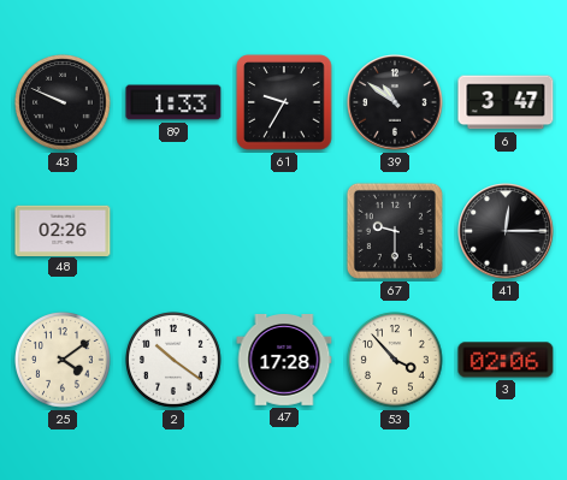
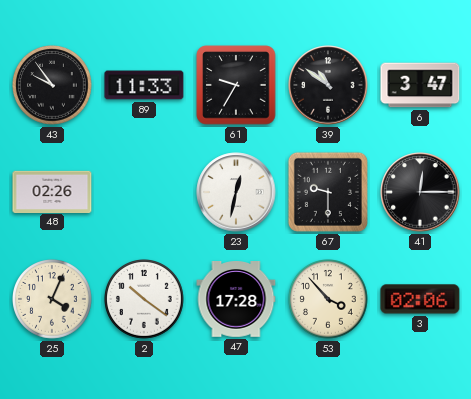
43: 9:49 -> 9:54
89: 1:33 -> 11:33
23: none -> 12:32
25: 4:09 -> 4:04
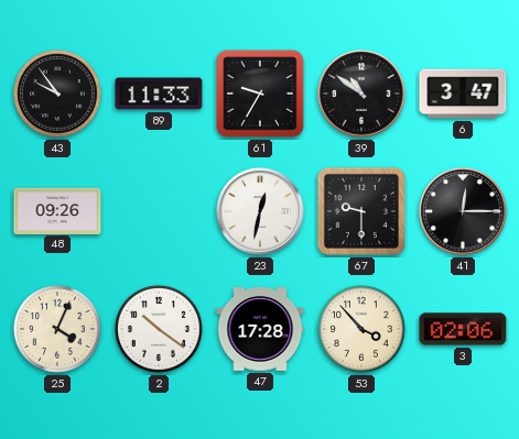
48: 02:26 -> 09:26
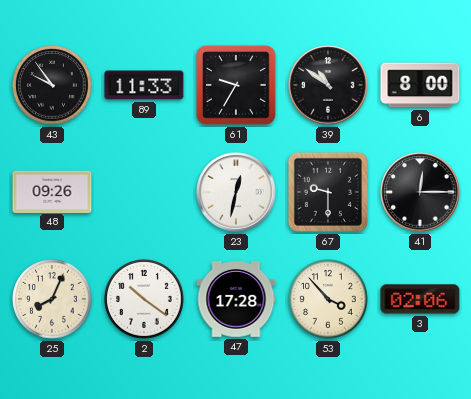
6: 3:47 -> 8:00
25: 4:04 -> 8:04
